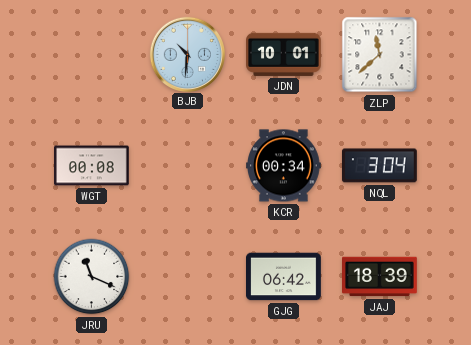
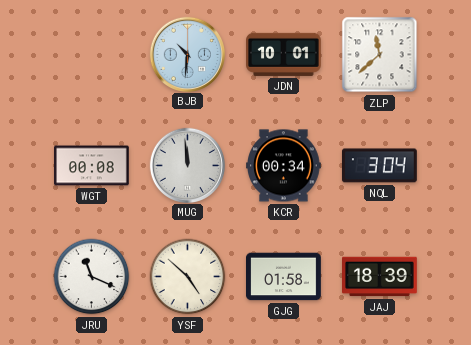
MUG: none -> 11:59
YSF: none -> 4:52
GJG: 06:42 -> 01:58
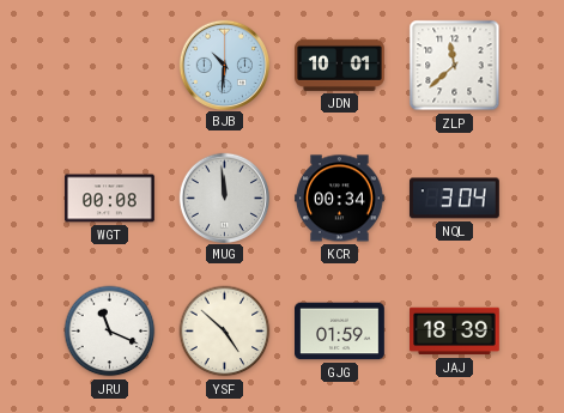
GJG: 01:58 -> 01:59
